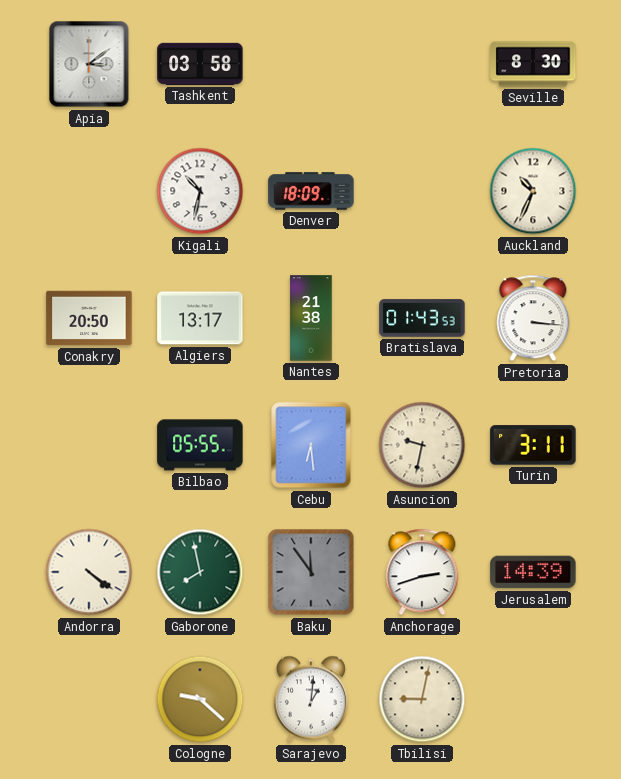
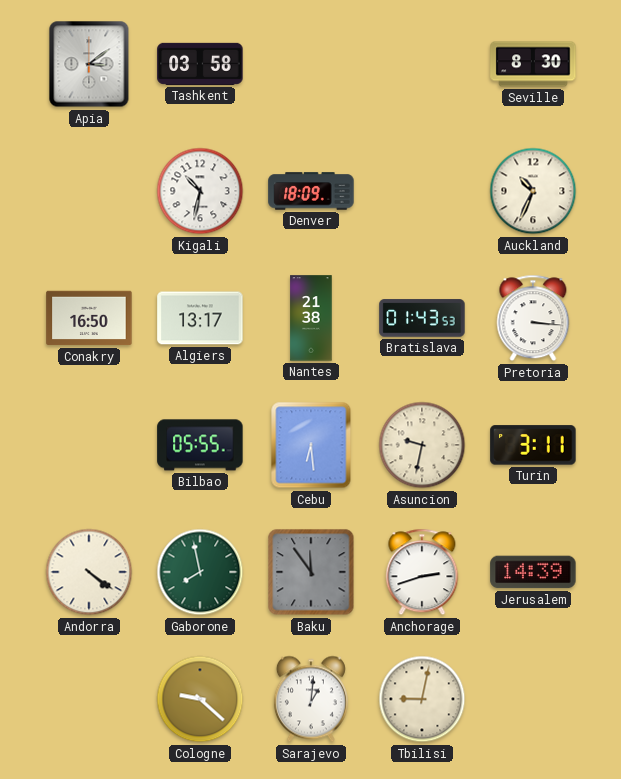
Conakry: 20:50 -> 16:50
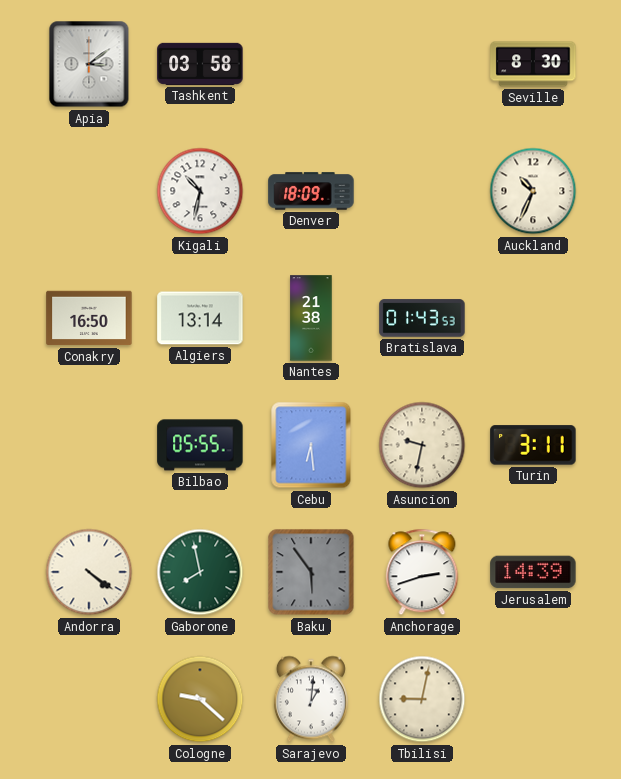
Algiers: 13:17 -> 13:14
Pretoria: 3:16 -> none
Baku: 11:54 -> 5:54
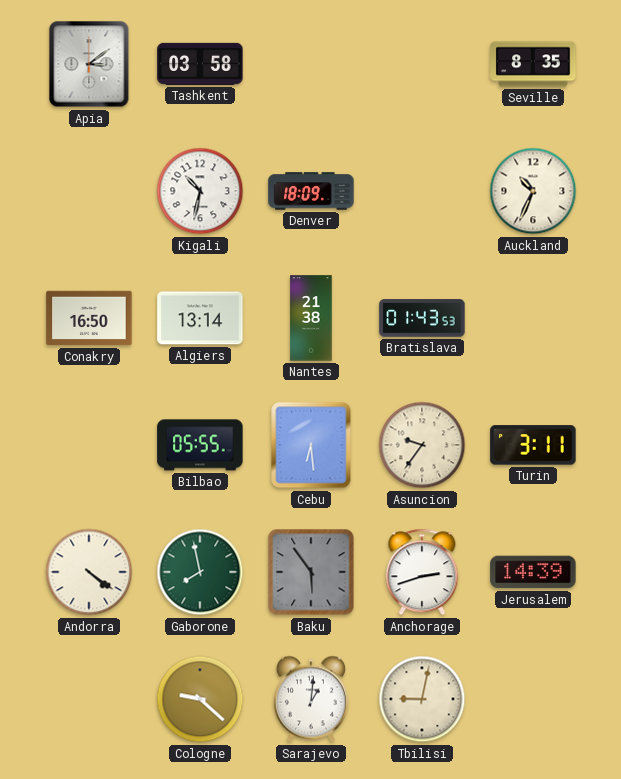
Seville: 8:30 -> 8:35
Asuncion: 9:32 -> 9:36
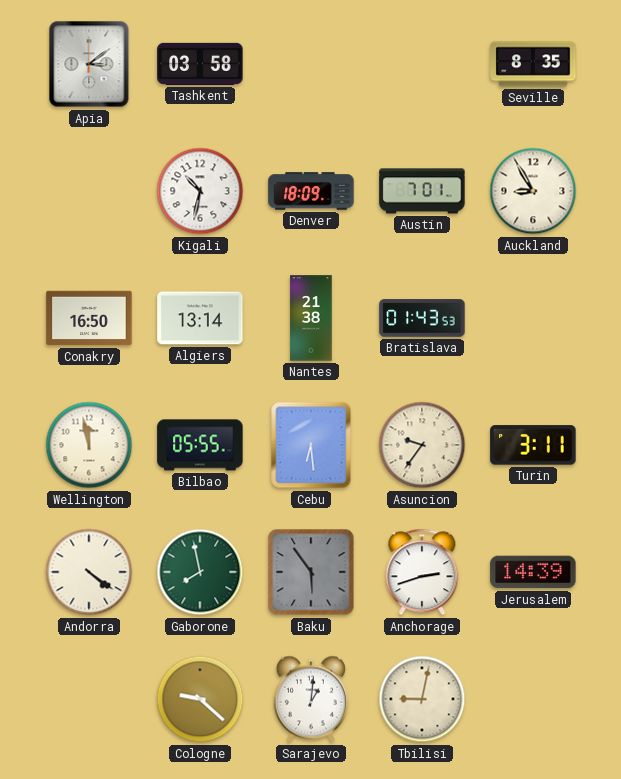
Austin: none -> 7:01
Auckland: 10:34 -> 8:55
Wellington: none -> 11:58
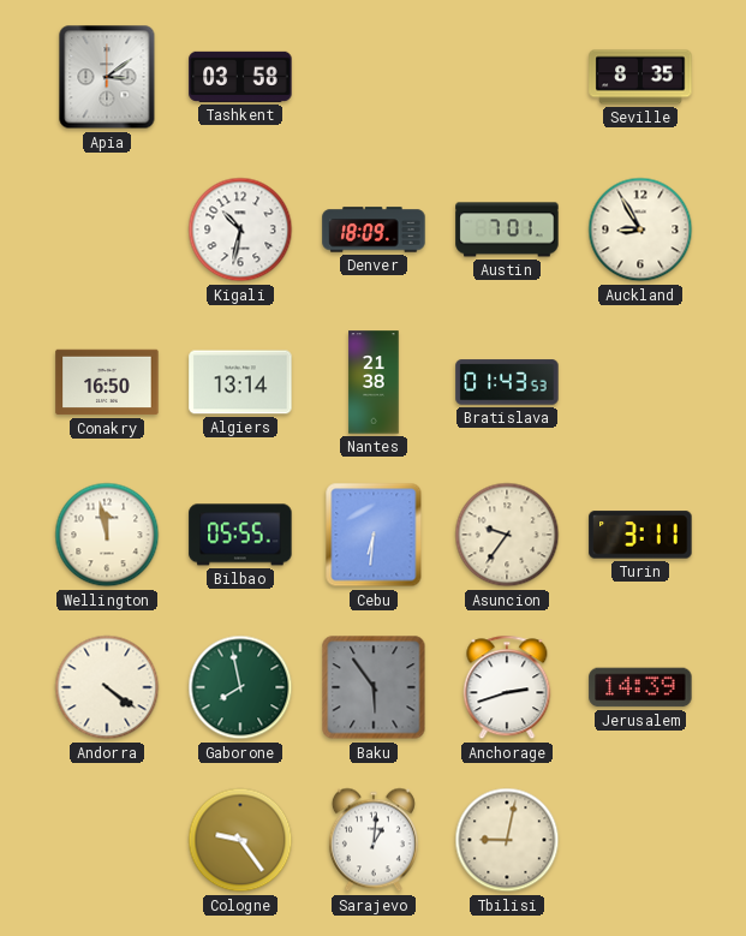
Cebu: 6:29 -> 6:31
Cologne: 9:22 -> 9:24
